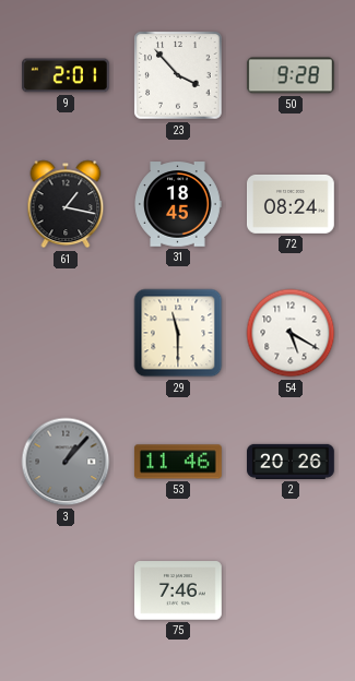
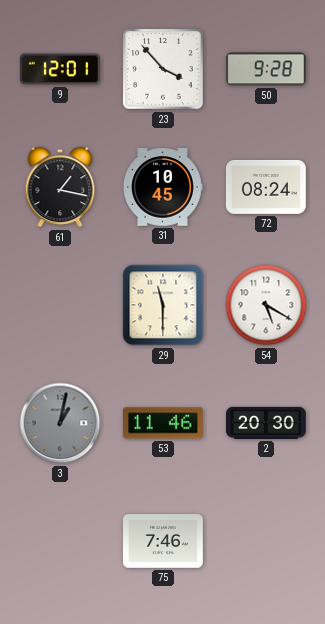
9: 2:01 -> 12:01
31: 18:45 -> 10:45
3: 1:07 -> 1:02
2: 20:26 -> 20:30
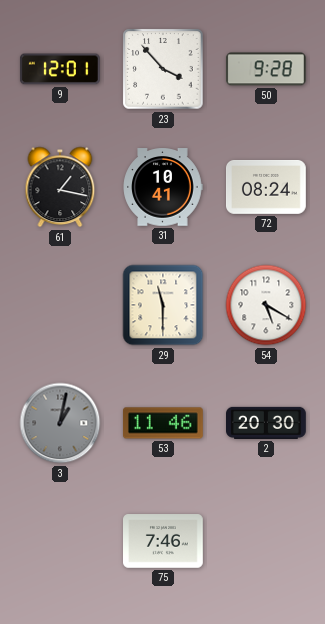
31: 10:45 -> 10:41
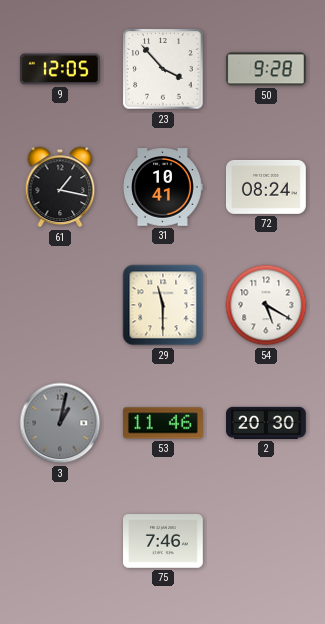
9: 12:01 -> 12:05
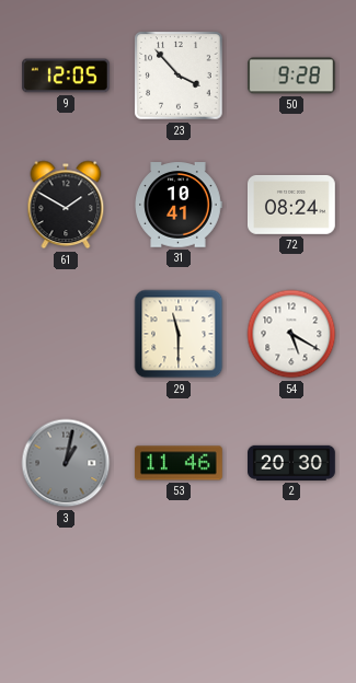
61: 1:17 -> 1:50
75: 7:46 -> none
